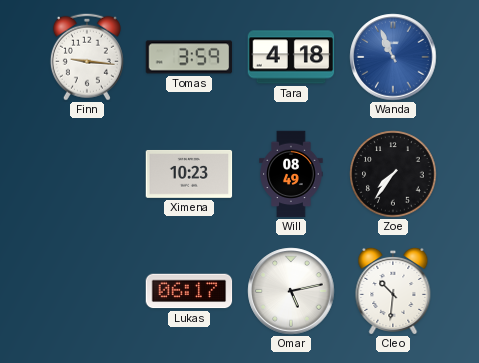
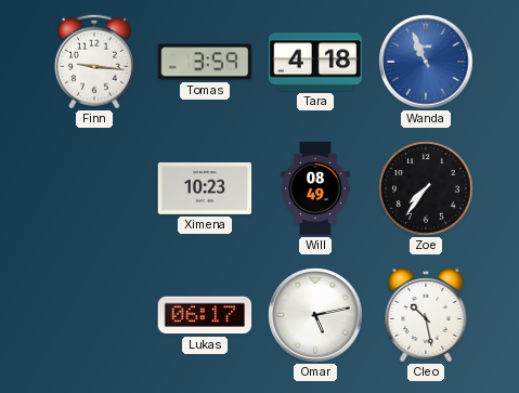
Cleo: 10:31 -> 10:28
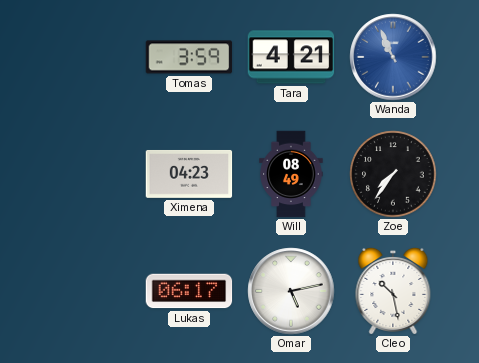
Finn: 9:16 -> none
Tara: 4:18 -> 4:21
Ximena: 10:23 -> 04:23
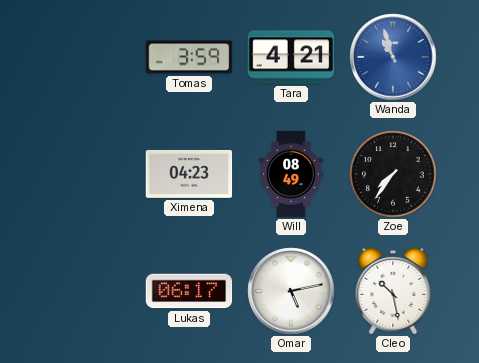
Wanda: 10:56 -> 10:57
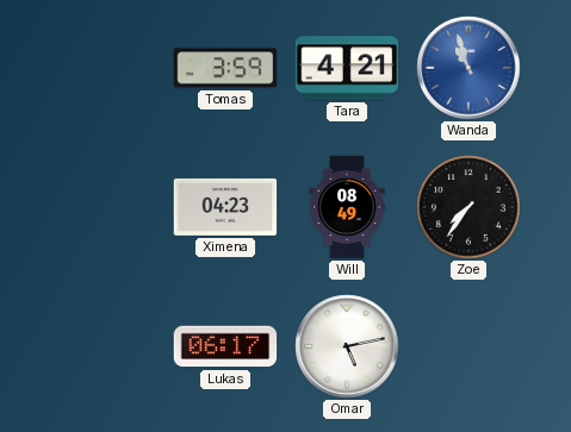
Cleo: 10:28 -> none
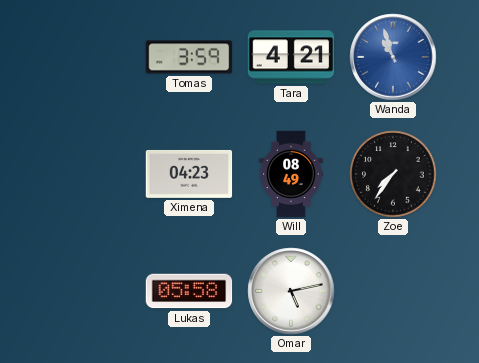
Lukas: 06:17 -> 05:58
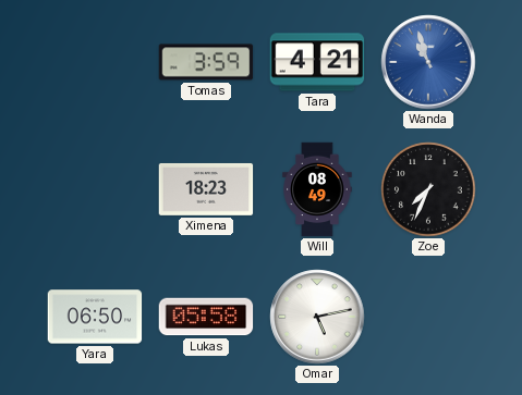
Ximena: 04:23 -> 18:23
Zoe: 7:36 -> 7:34
Yara: none -> 06:50
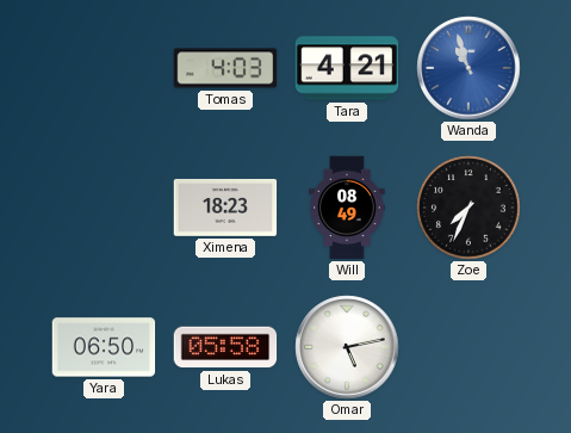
Tomas: 3:59 -> 4:03
